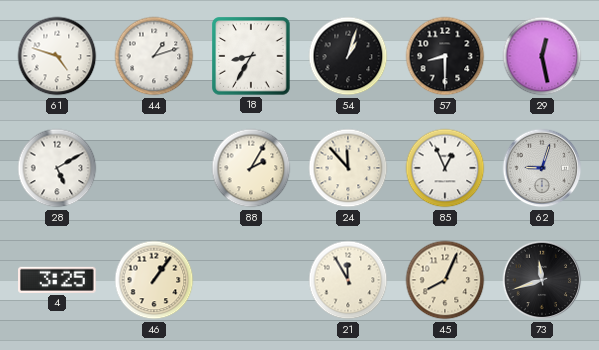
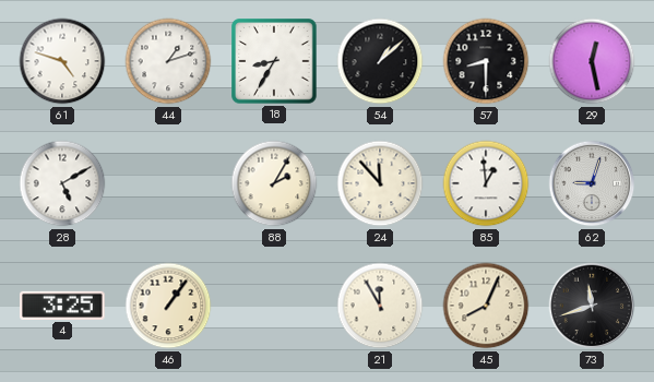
54: 1:03 -> 1:08
85: 12:56 -> 12:59
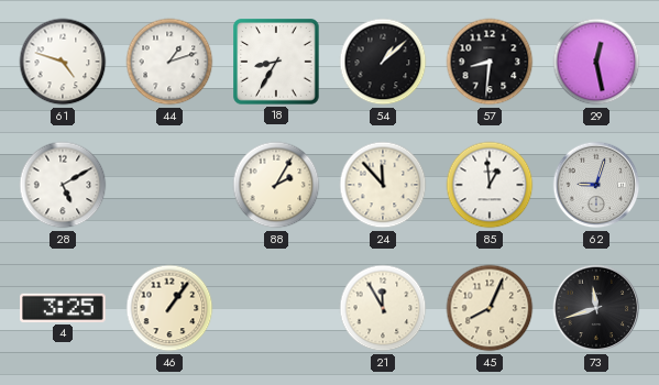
57: 8:30 -> 8:31
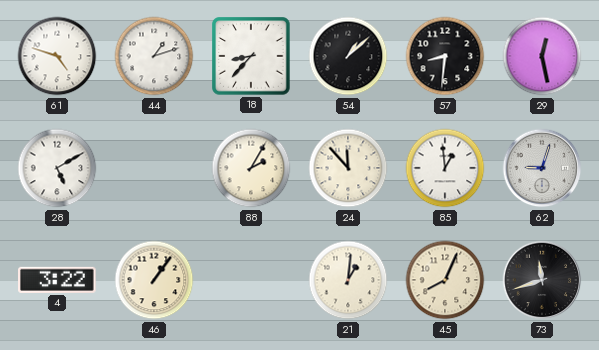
18: 8:35 -> 8:37
4: 3:25 -> 3:22
21: 11:55 -> 1:01
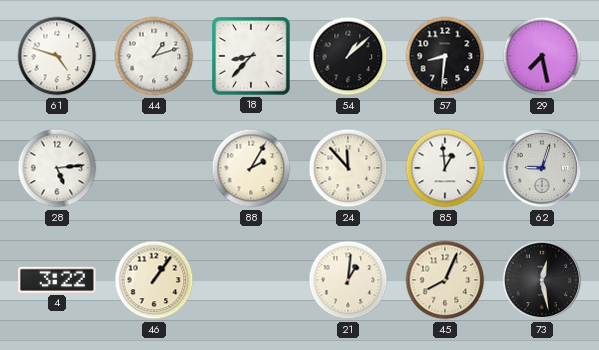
29: 12:28 -> 7:28
28: 5:10 -> 5:14
73: 11:42 -> 12:28
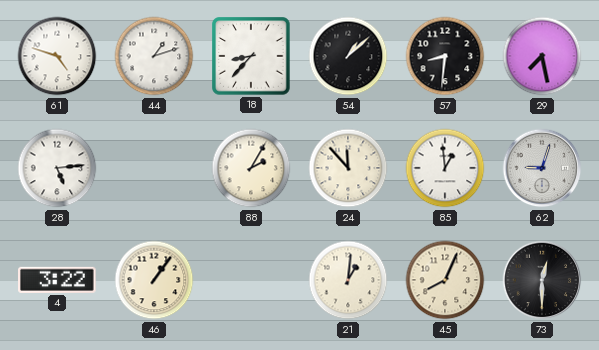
73: 12:28 -> 12:30
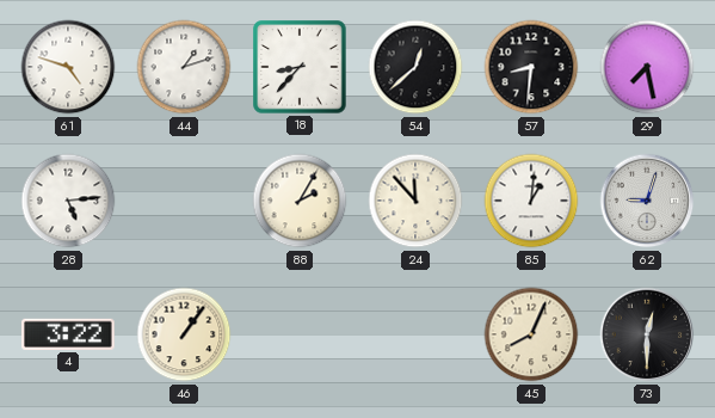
54: 1:08 -> 12:38
85: 12:59 -> 1:01
21: 1:01 -> none
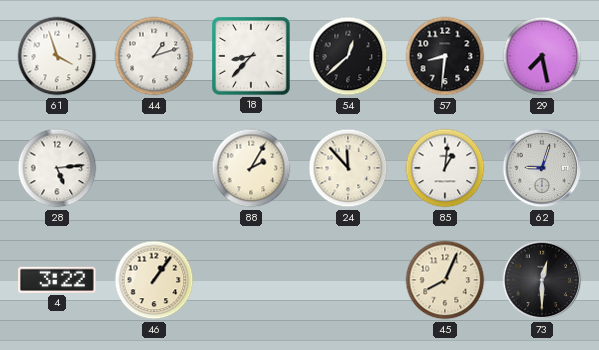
61: 4:48 -> 3:57
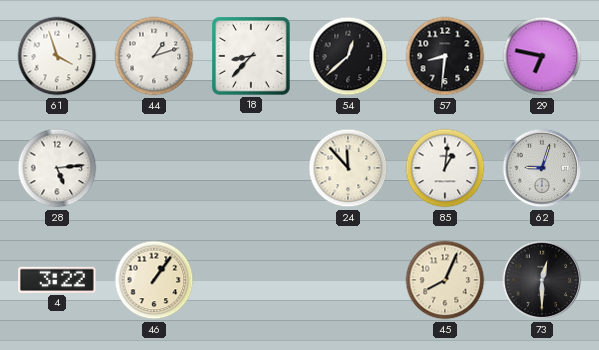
29: 7:28 -> 6:47
88: 2:05 -> none
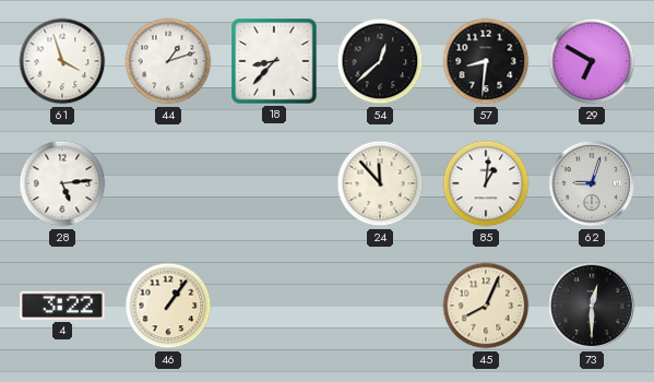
29: 6:47 -> 6:50
